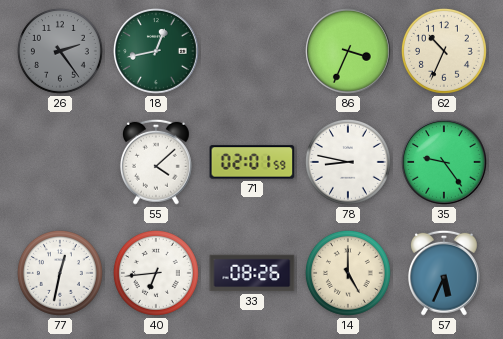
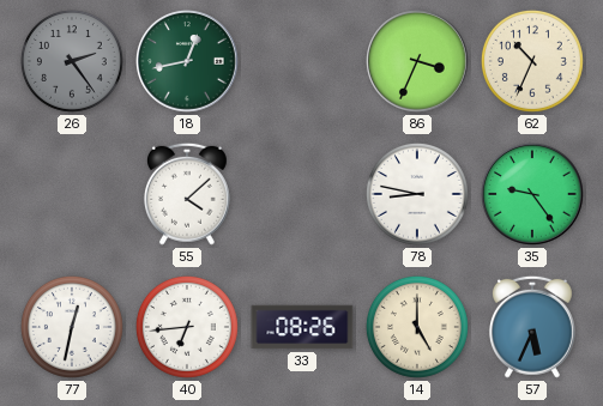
71: 02:01 -> none
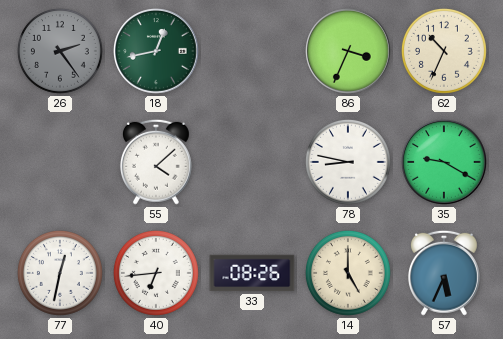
35: 9:24 -> 9:20
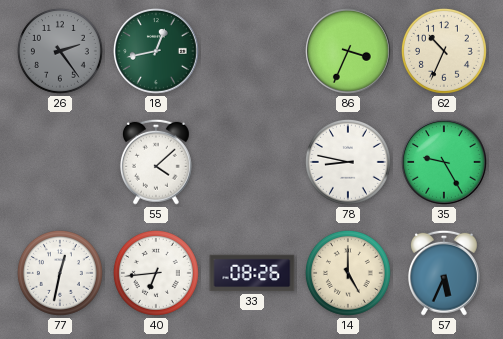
35: 9:20 -> 9:25
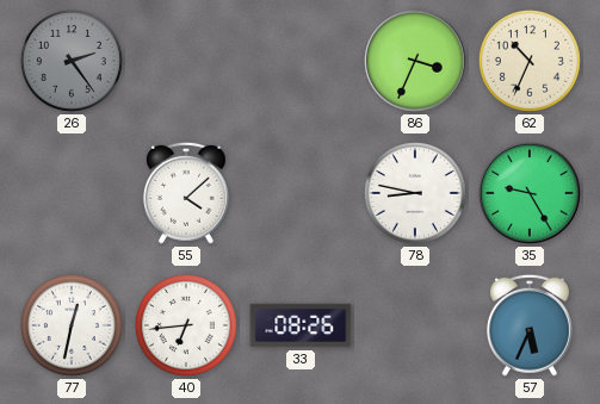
18: 12:43 -> none
14: 5:00 -> none
